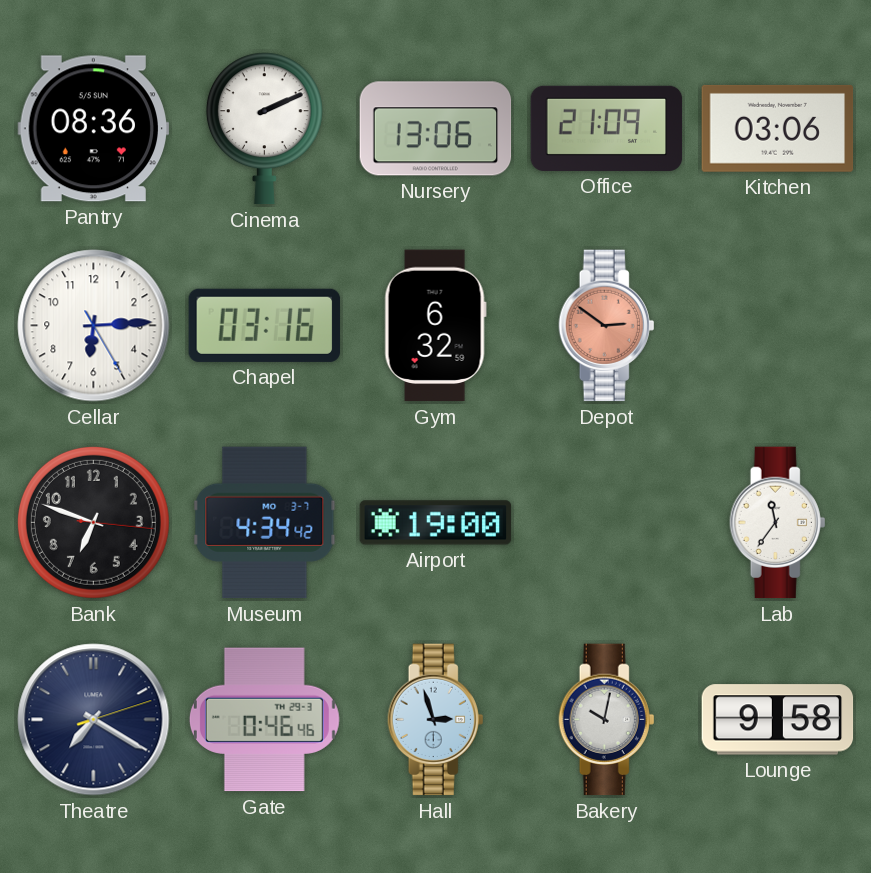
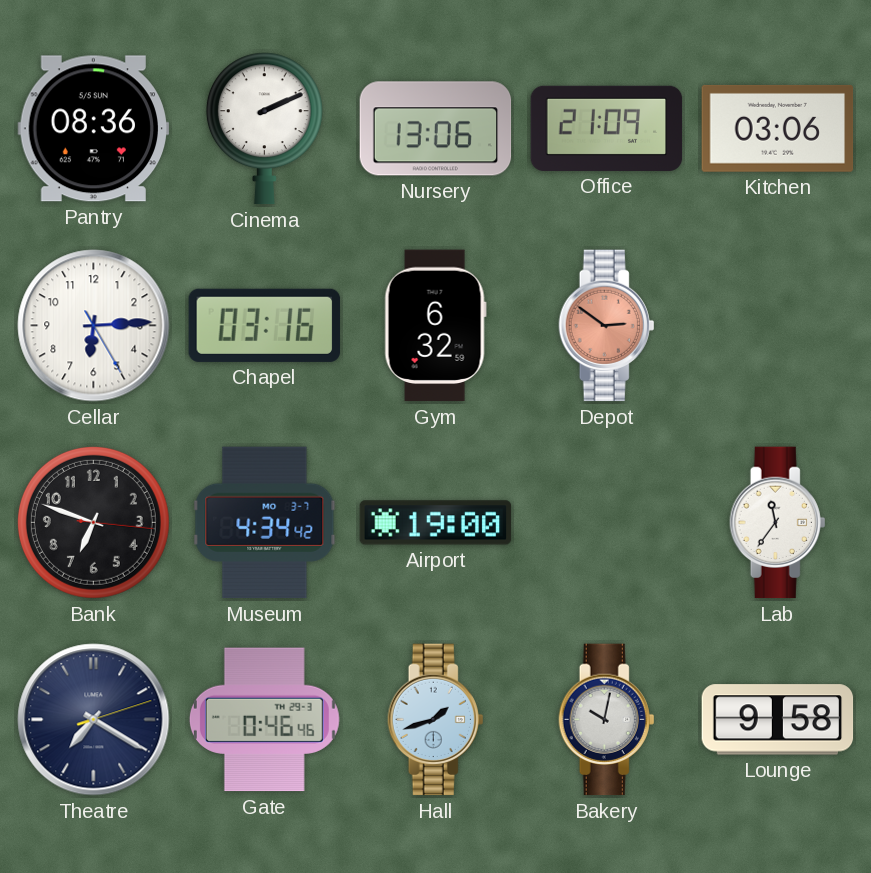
Hall: 2:57 -> 1:42
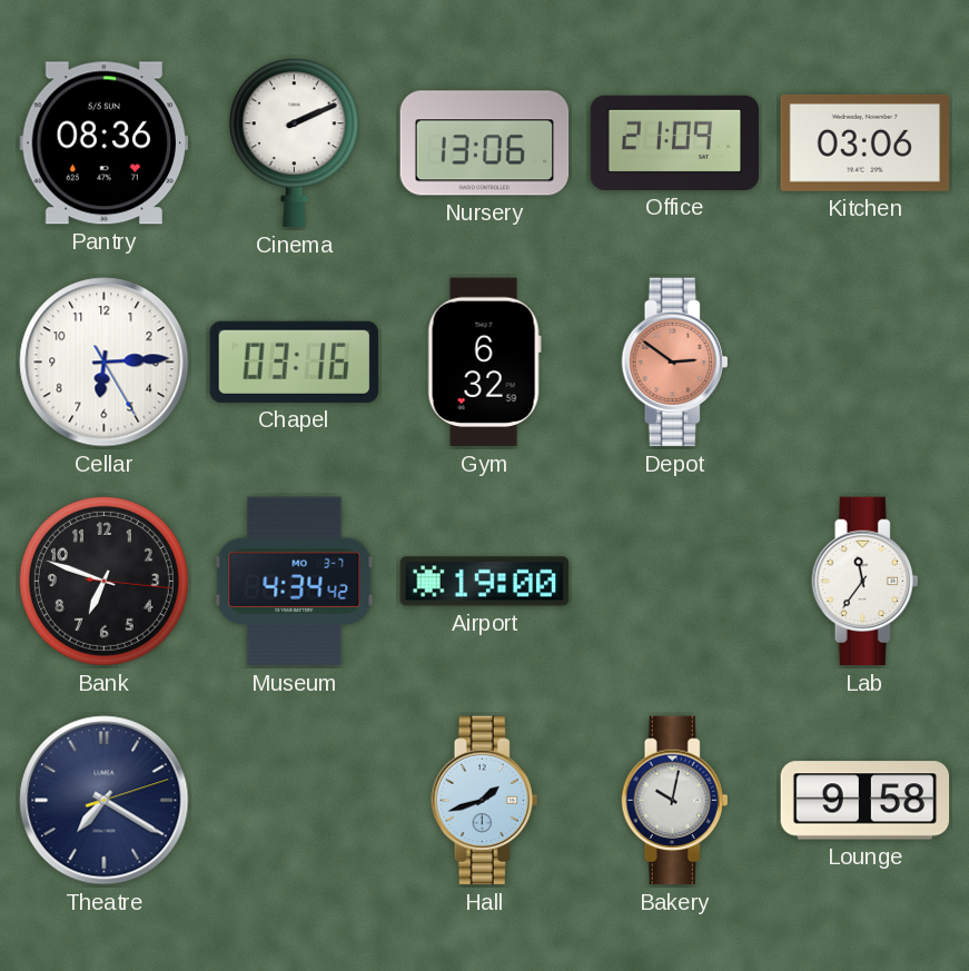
Gate: 0:46 -> none
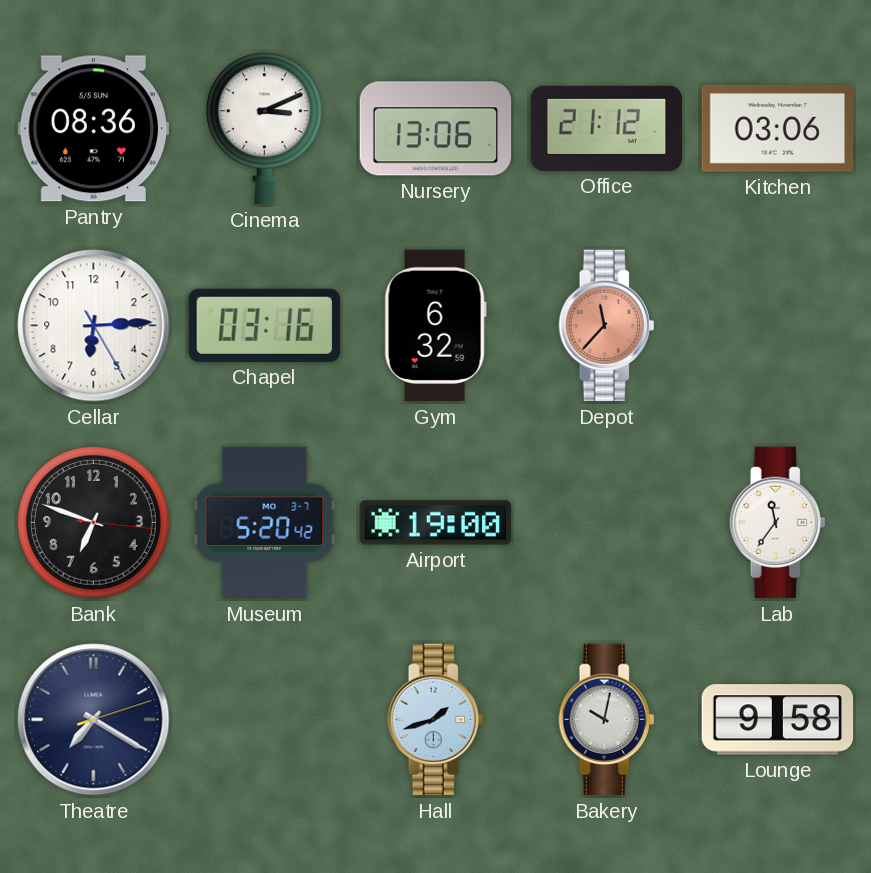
Cinema: 2:11 -> 3:11
Office: 21:09 -> 21:12
Depot: 2:51 -> 11:37
Museum: 4:34 -> 5:20
